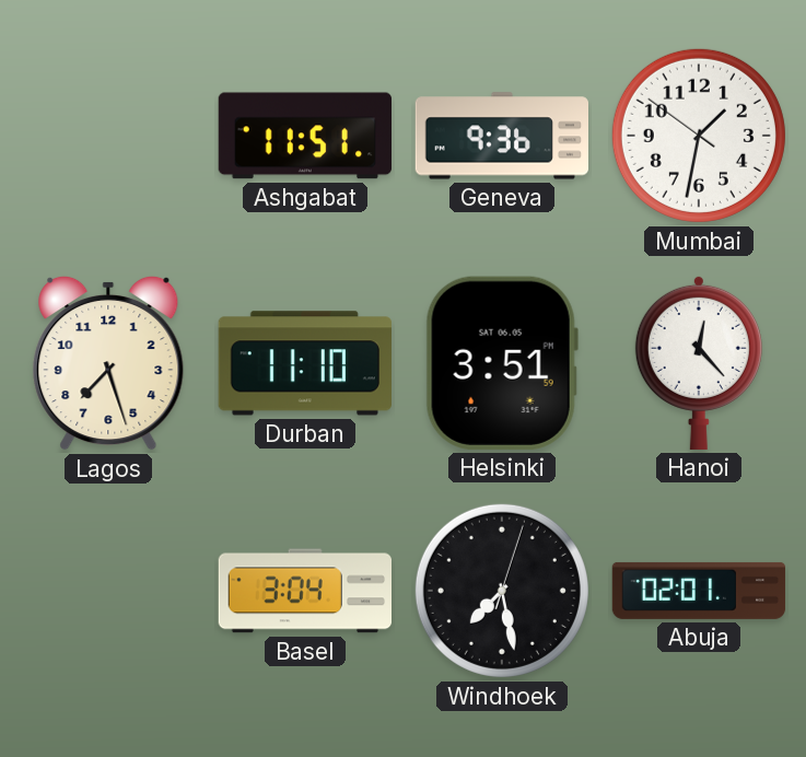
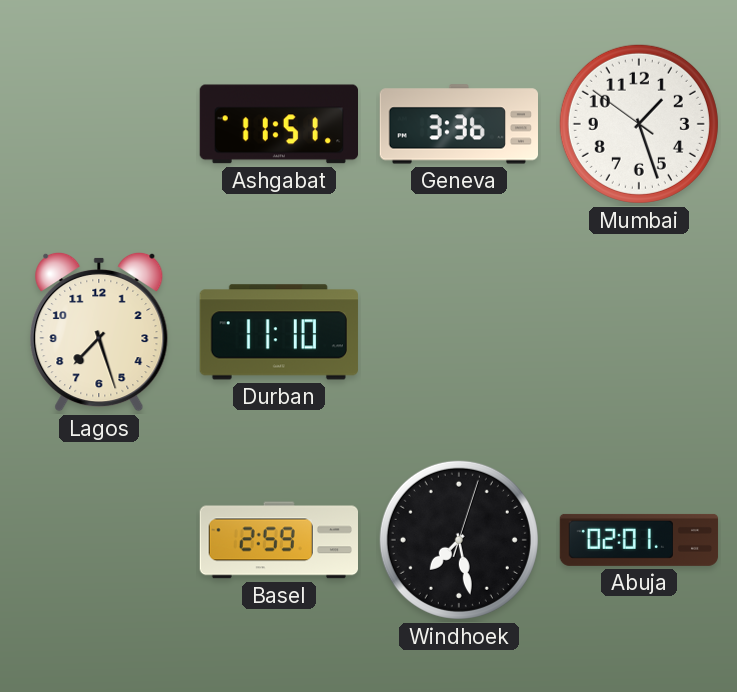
Geneva: 9:36 -> 3:36
Mumbai: 1:31 -> 1:26
Helsinki: 3:51 -> none
Hanoi: 12:23 -> none
Basel: 3:04 -> 2:59
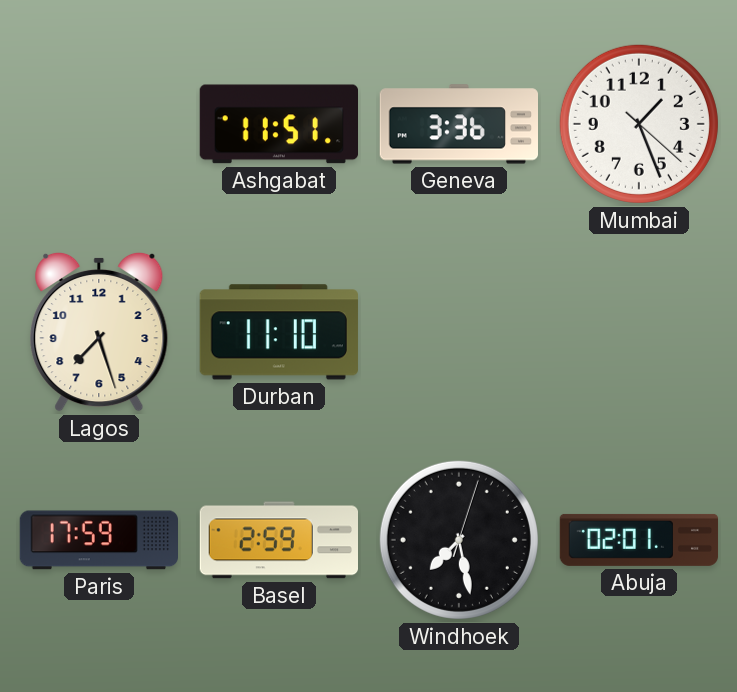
Mumbai: 1:26:51 -> 1:26:22
Paris: none -> 17:59
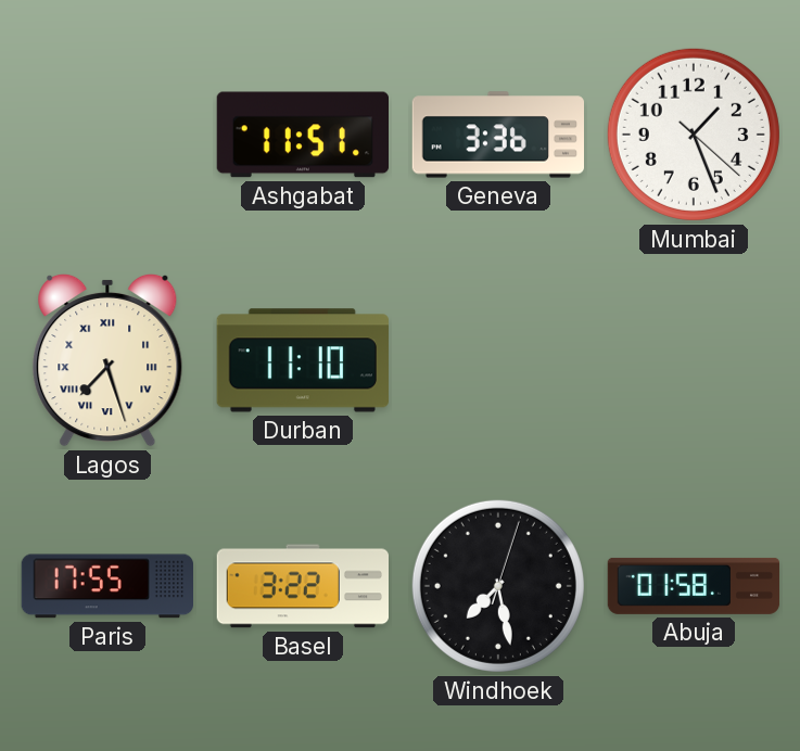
Lagos numerals: Arabic -> Roman
Paris: 17:59 -> 17:55
Basel: 2:59 -> 3:22
Abuja: 02:01 -> 01:58
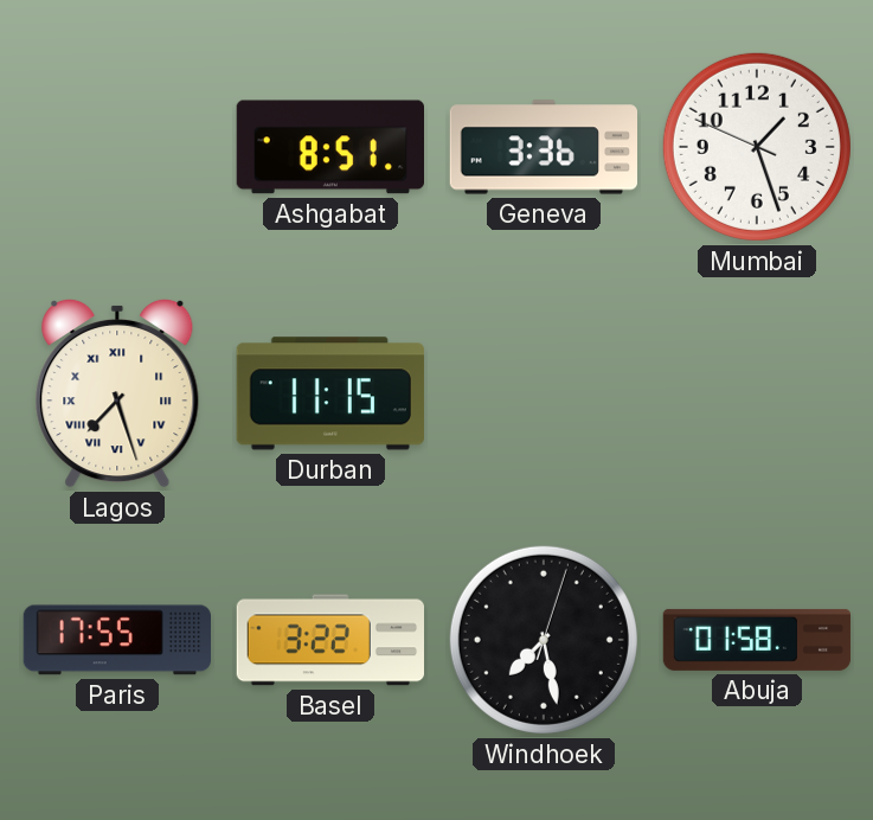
Ashgabat: 11:51 -> 8:51
Mumbai: 1:26:22 -> 1:26:49
Durban: 11:10 -> 11:15
